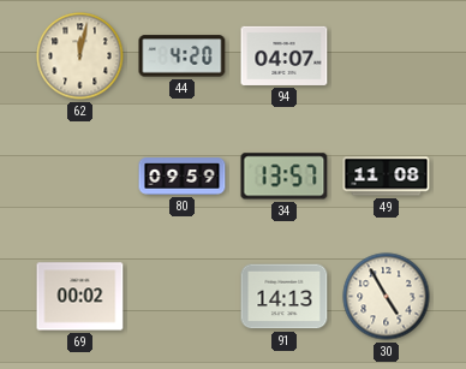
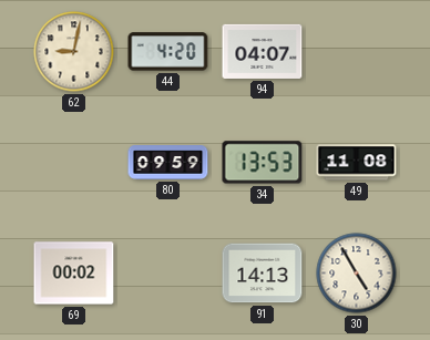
62: 12:02 -> 9:02
34: 13:57 -> 13:53
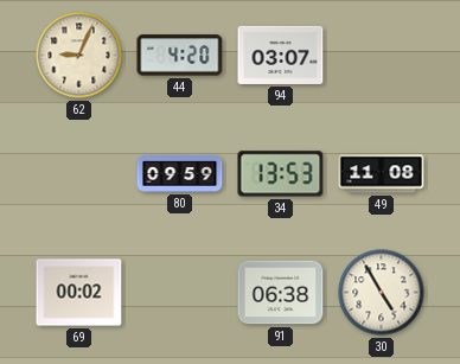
62: 9:02 -> 9:04
94: 04:07 -> 03:07
91: 14:13 -> 06:38
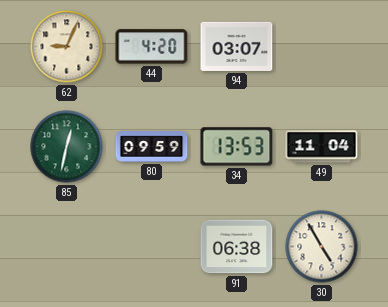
85: none -> 12:32
49: 11:08 -> 11:04
69: 00:02 -> none
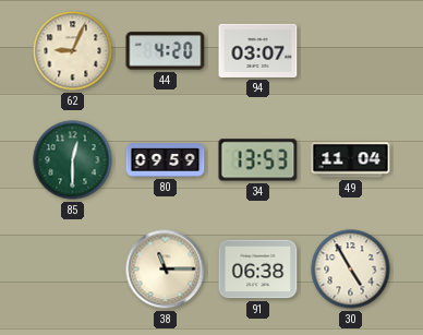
85: 12:32 -> 12:30
38: none -> 11:15
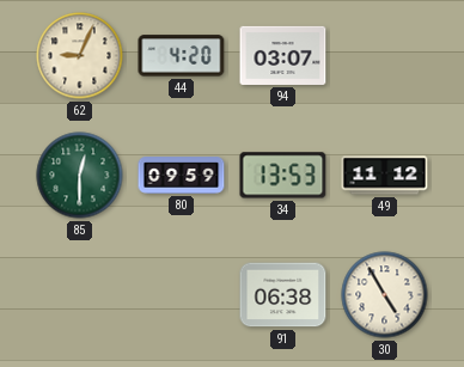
49: 11:04 -> 11:12
38: 11:15 -> none
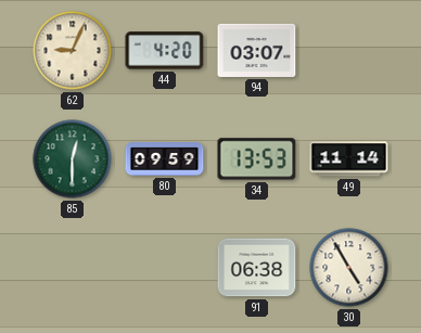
49: 11:12 -> 11:14
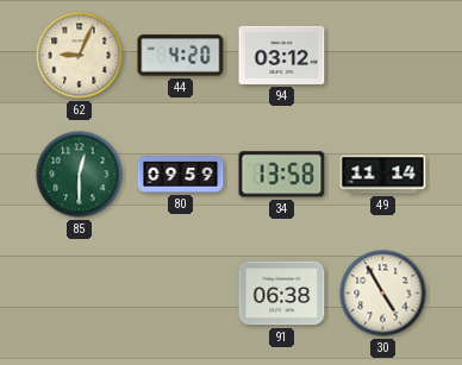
94: 03:07 -> 03:12
34: 13:53 -> 13:58
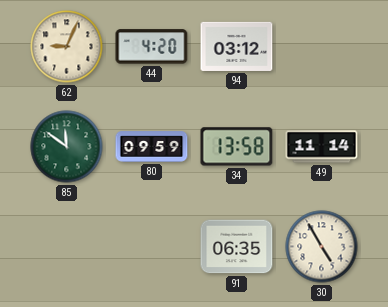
85: 12:30 -> 11:51
91: 06:38 -> 06:35
